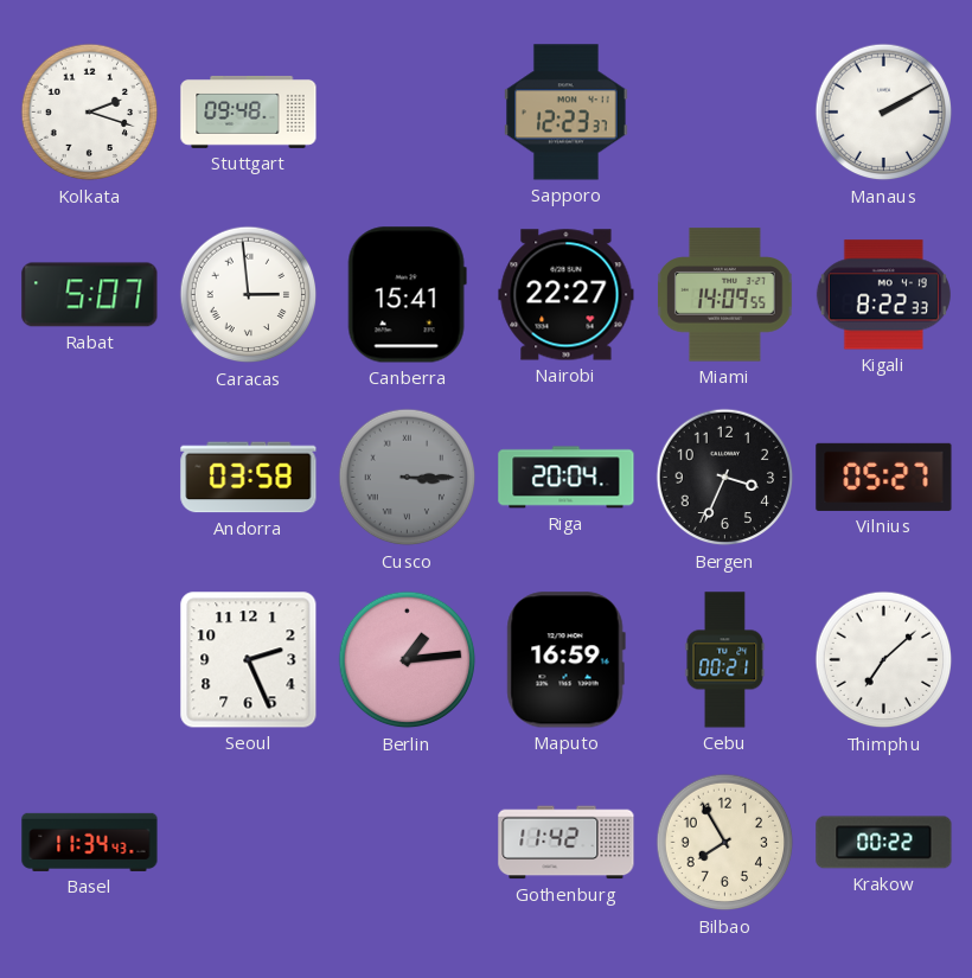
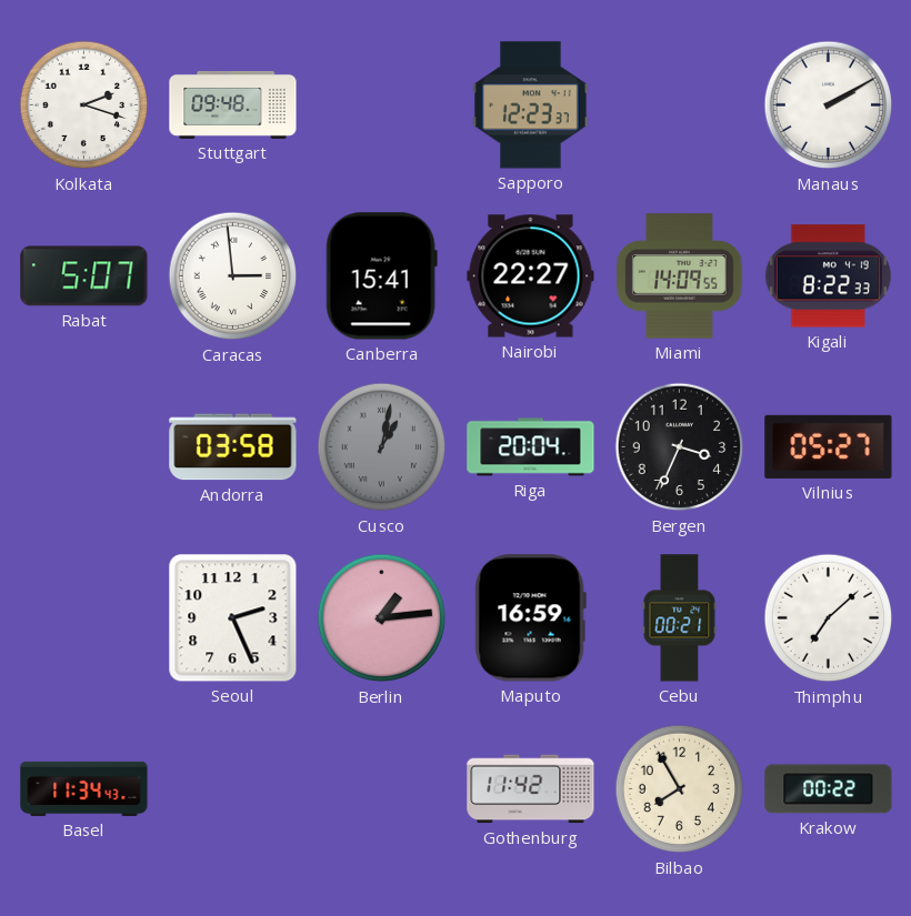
Cusco: 3:15 -> 1:02
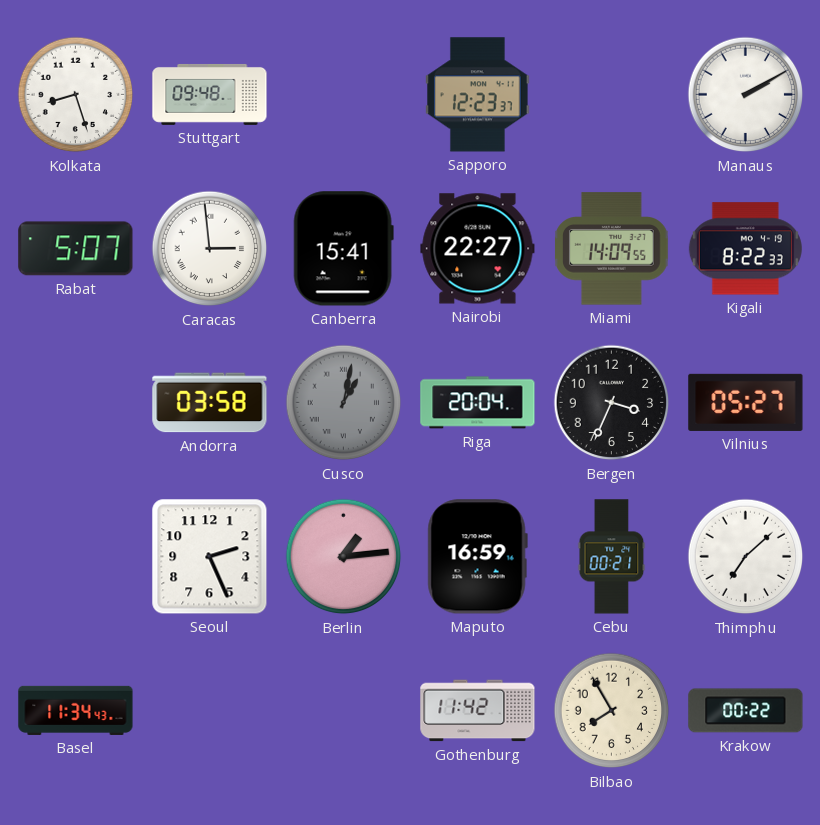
Kolkata: 2:18 -> 8:27
